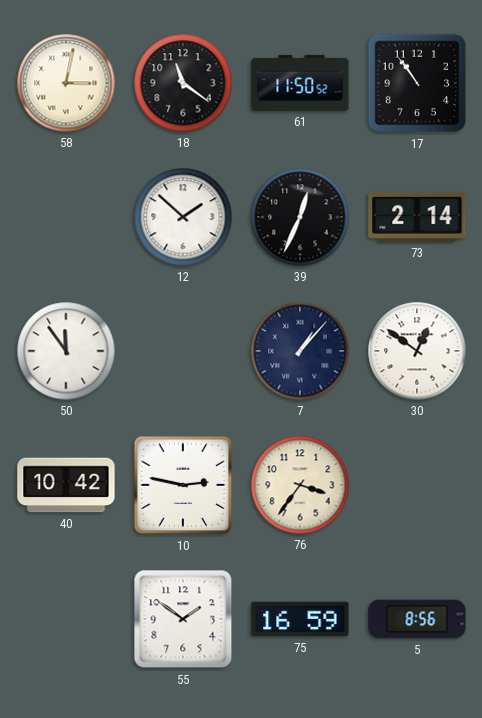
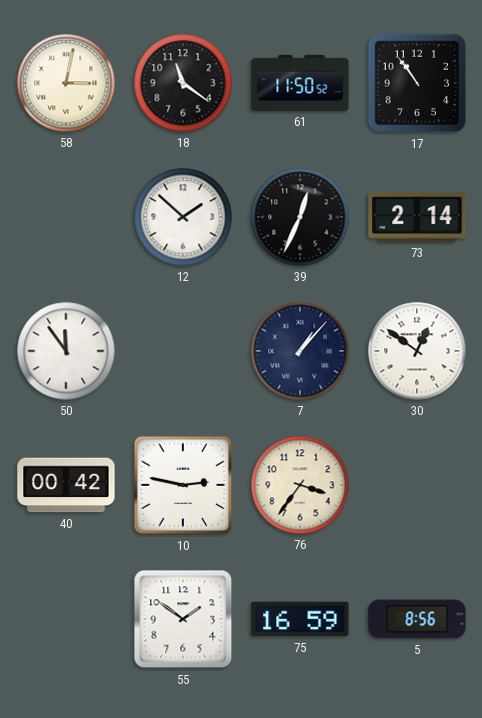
40: 10:42 -> 00:42
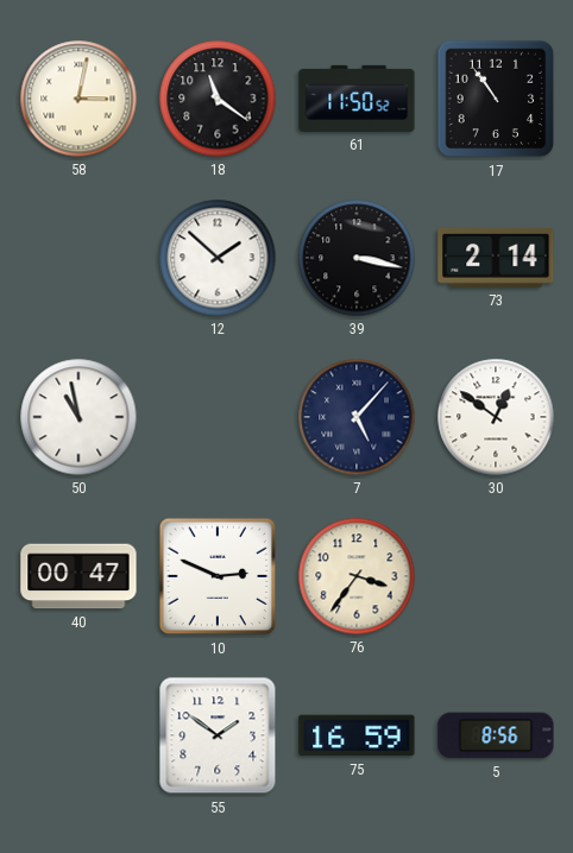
39: 12:34 -> 3:17
50: 11:54 -> 10:58
7: 1:07 -> 5:07
40: 00:42 -> 00:47
10: 2:47 -> 2:49
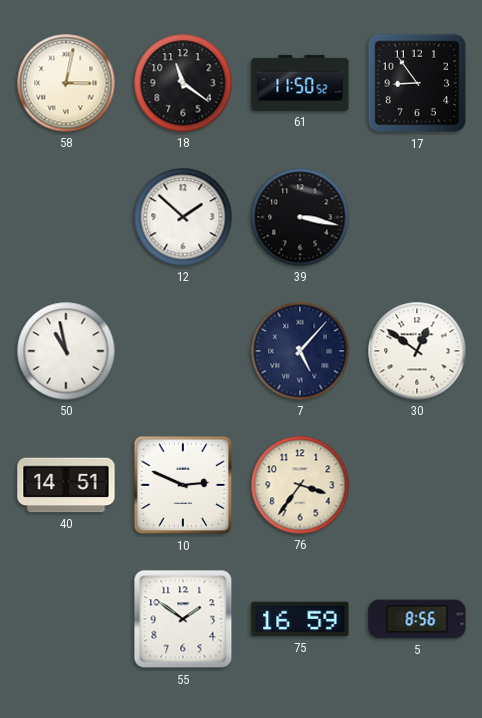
17: 10:54 -> 8:54
73: 2:14 -> none
40: 00:47 -> 14:51
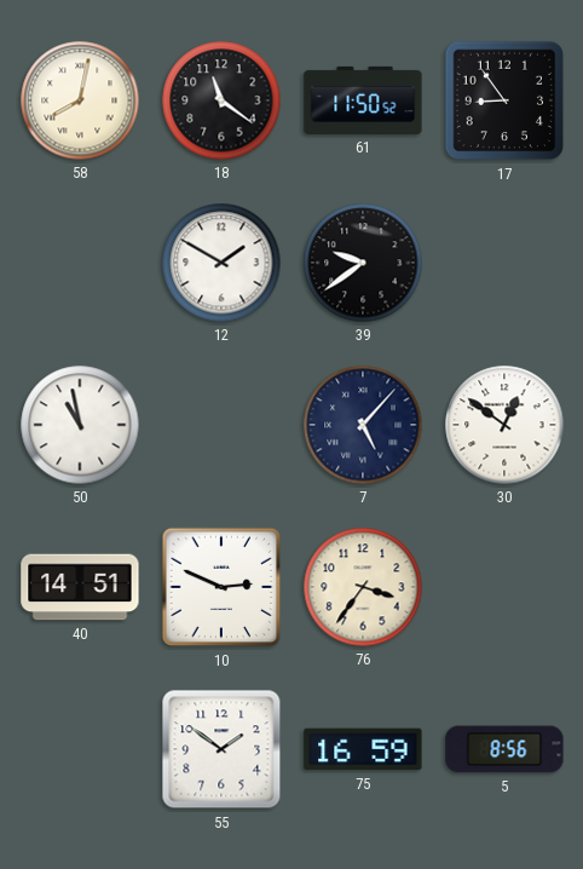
58: 3:02 -> 8:02
12: 1:52 -> 1:50
39: 3:17 -> 9:39
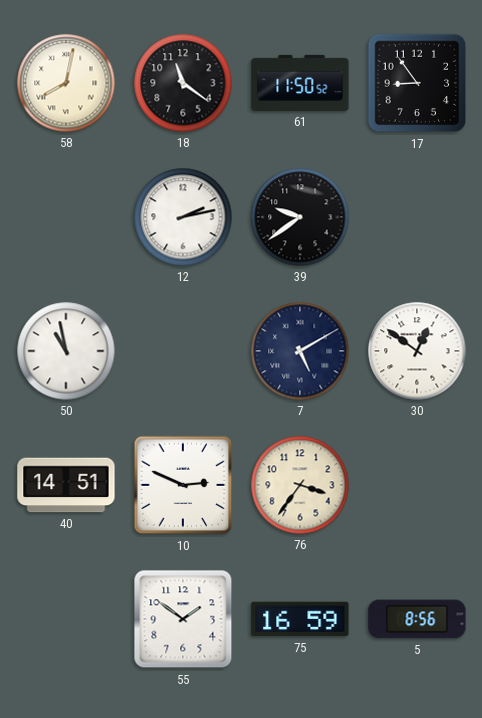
12: 1:50 -> 2:13
7: 5:07 -> 5:10
